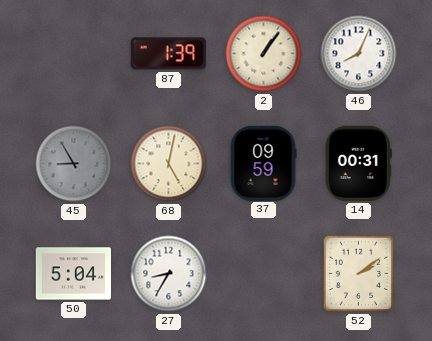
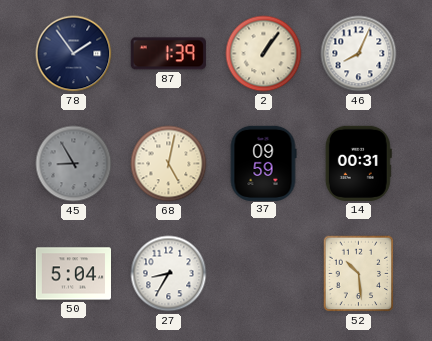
78: none -> 1:54
52: 2:09 -> 10:29
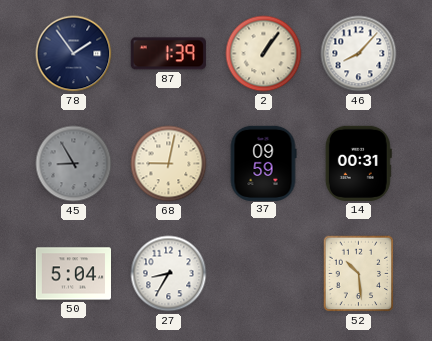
46: 8:04 -> 8:07
68: 5:02 -> 9:02
